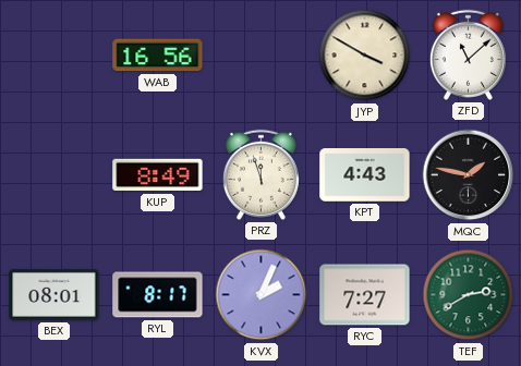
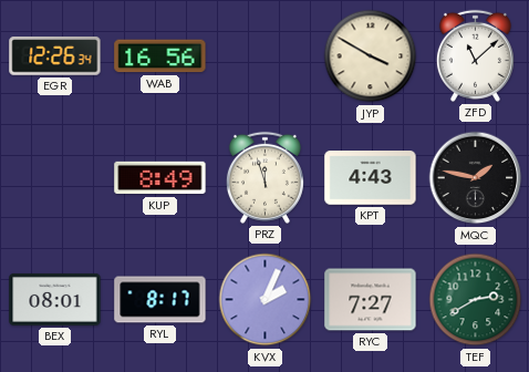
EGR: none -> 12:26
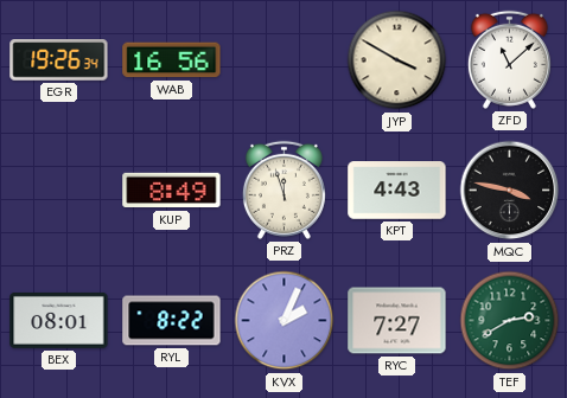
EGR: 12:26 -> 19:26
MQC: 1:47 -> 3:47
RYL: 8:17 -> 8:22
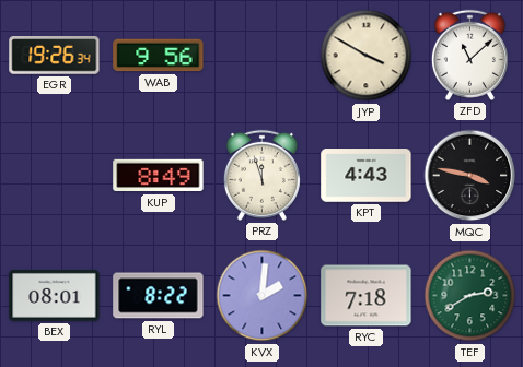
WAB: 16:56 -> 9:56
KVX: 2:04 -> 2:01
RYC: 7:27 -> 7:18
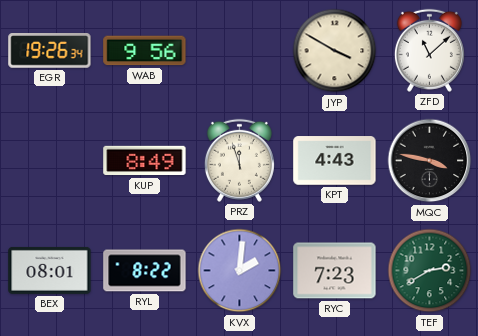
RYC: 7:18 -> 7:23
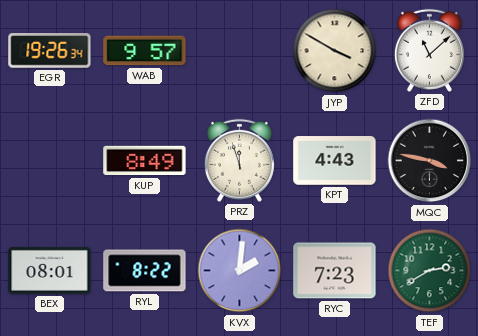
WAB: 9:56 -> 9:57
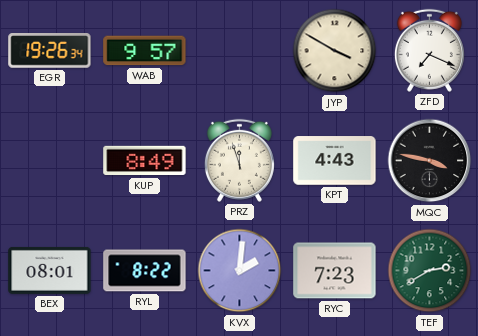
ZFD: 11:08 -> 7:19
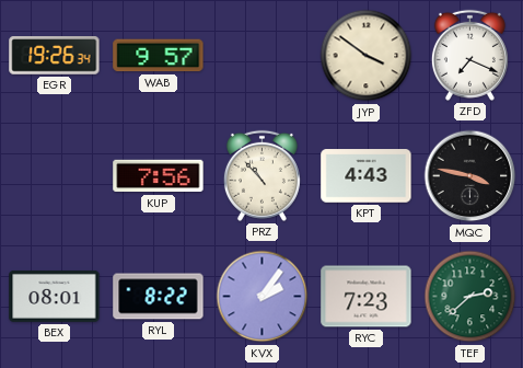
JYP: 3:50 -> 3:51
KUP: 8:49 -> 7:56
PRZ: 11:57 -> 10:53
KVX: 2:01 -> 2:06
TEF: 2:40 -> 2:38
